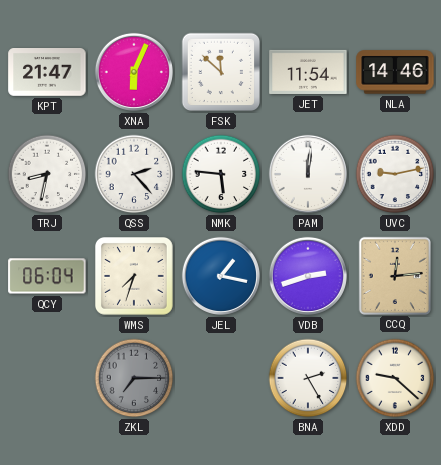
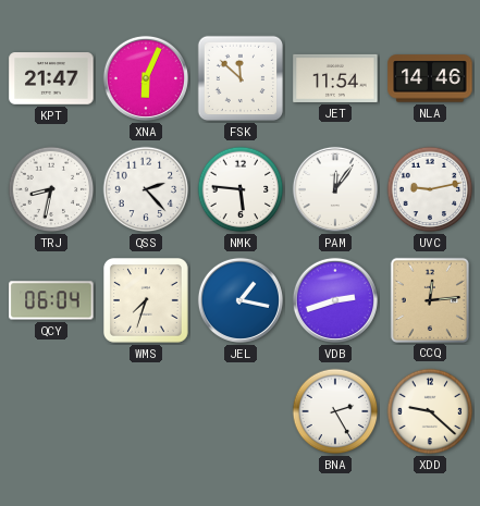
PAM: 12:01 -> 12:06
ZKL: 7:15 -> none
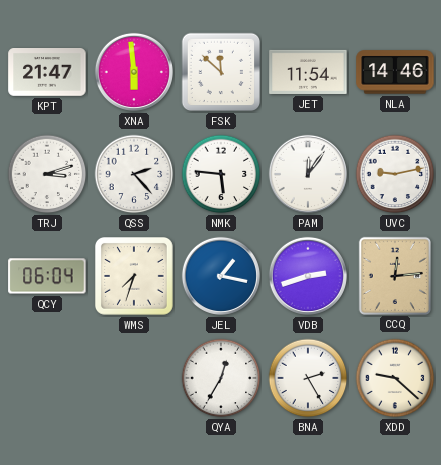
XNA: 6:04 -> 5:59
TRJ: 8:32 -> 3:12
QYA: none -> 12:35
